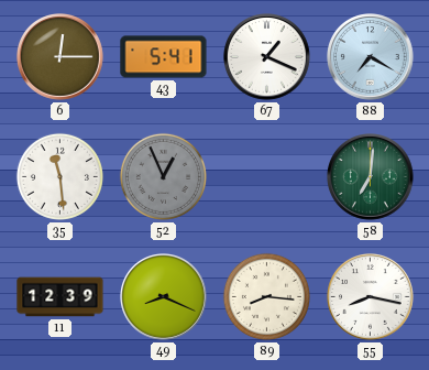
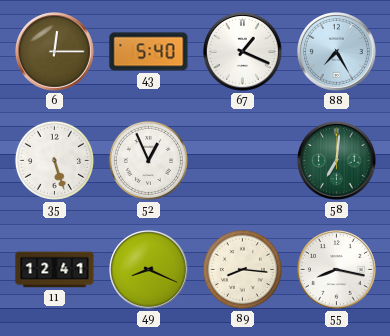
43: 5:41 -> 5:40
88: 7:20 -> 7:25
35: 11:29 -> 5:27
52 dial: grey -> white
11: 12:39 -> 12:41
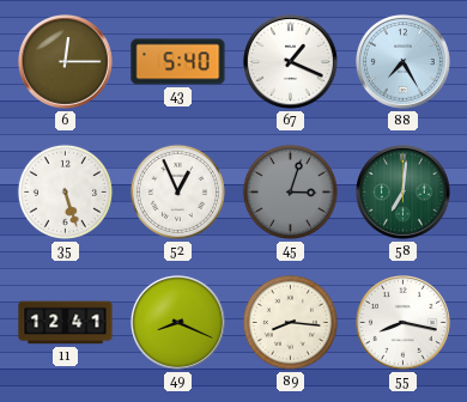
45: none -> 3:03
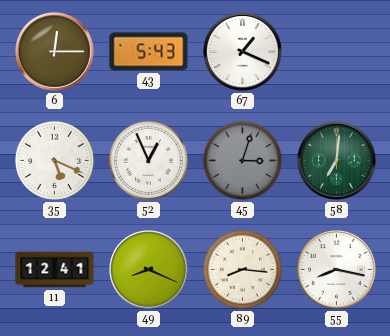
43: 5:40 -> 5:43
88: 7:25 -> none
35: 5:27 -> 5:19
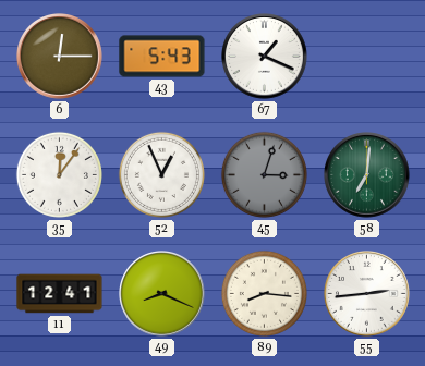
35: 5:19 -> 12:06
55: 8:17 -> 2:44
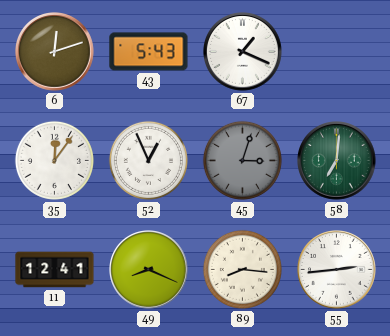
6: 12:15 -> 12:12
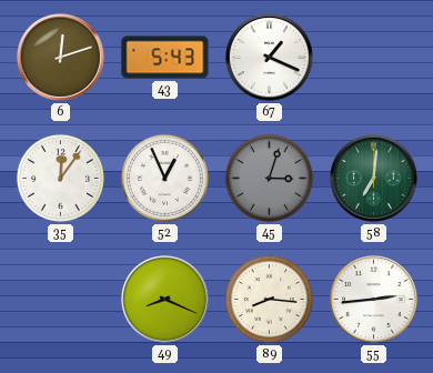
11: 12:41 -> none
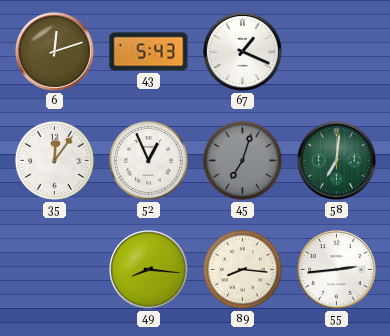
45: 3:03 -> 7:03
49: 8:19 -> 8:16
